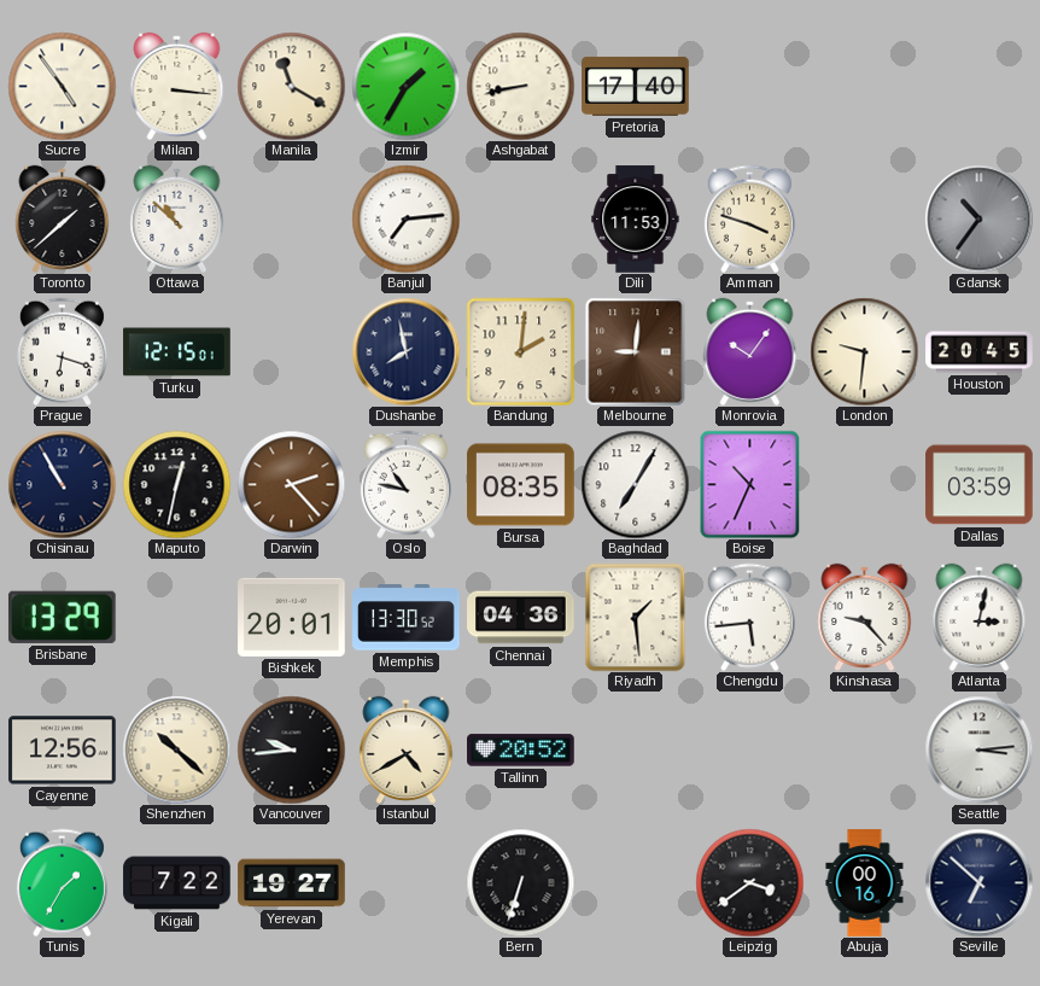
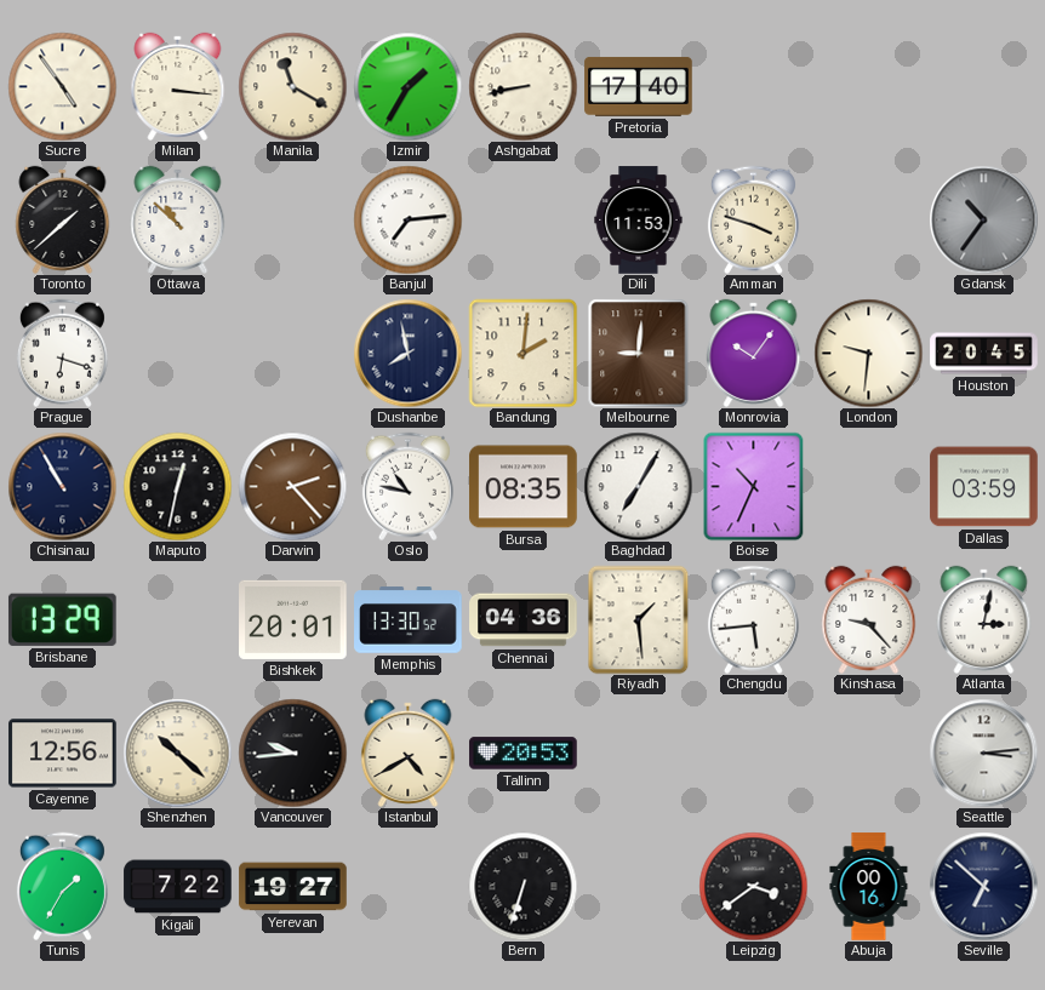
Turku: 12:15 -> none
Tallinn: 20:52 -> 20:53
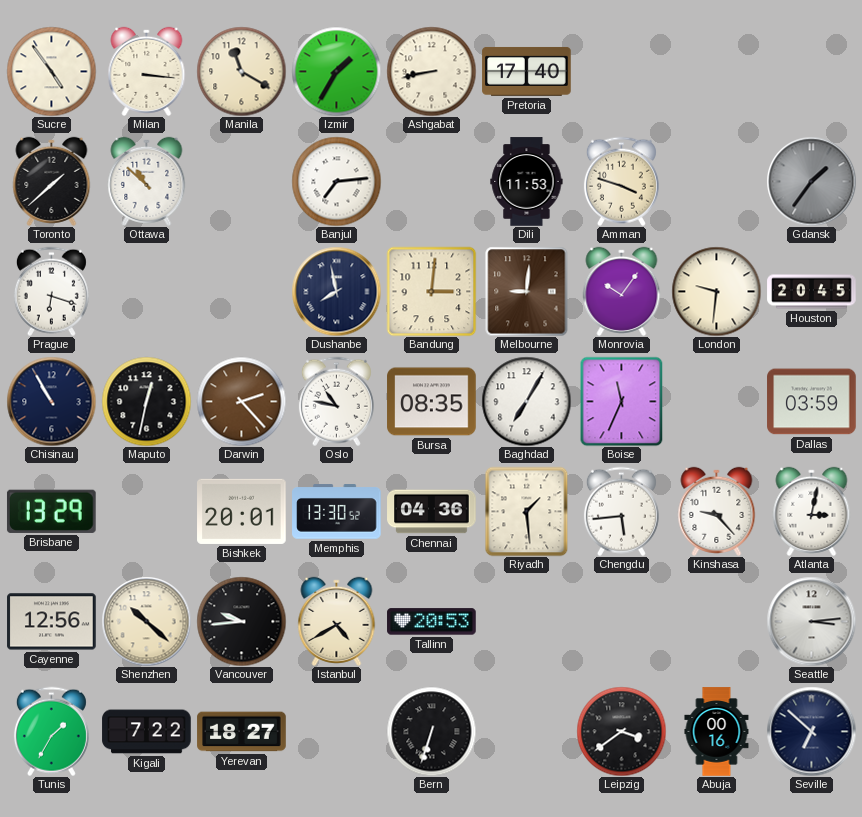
Gdansk: 10:36 -> 1:36
Bandung: 2:01 -> 3:01
Boise: 10:34 -> 11:34
Yerevan: 19:27 -> 18:27
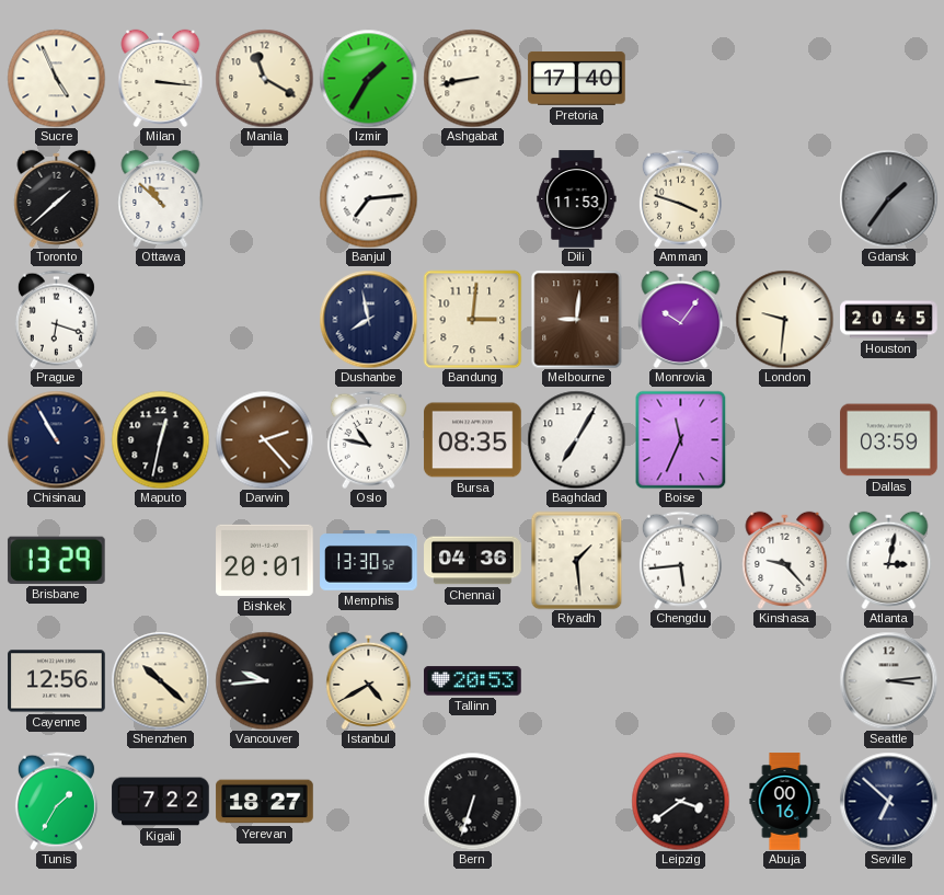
Sucre: 4:54 -> 4:56
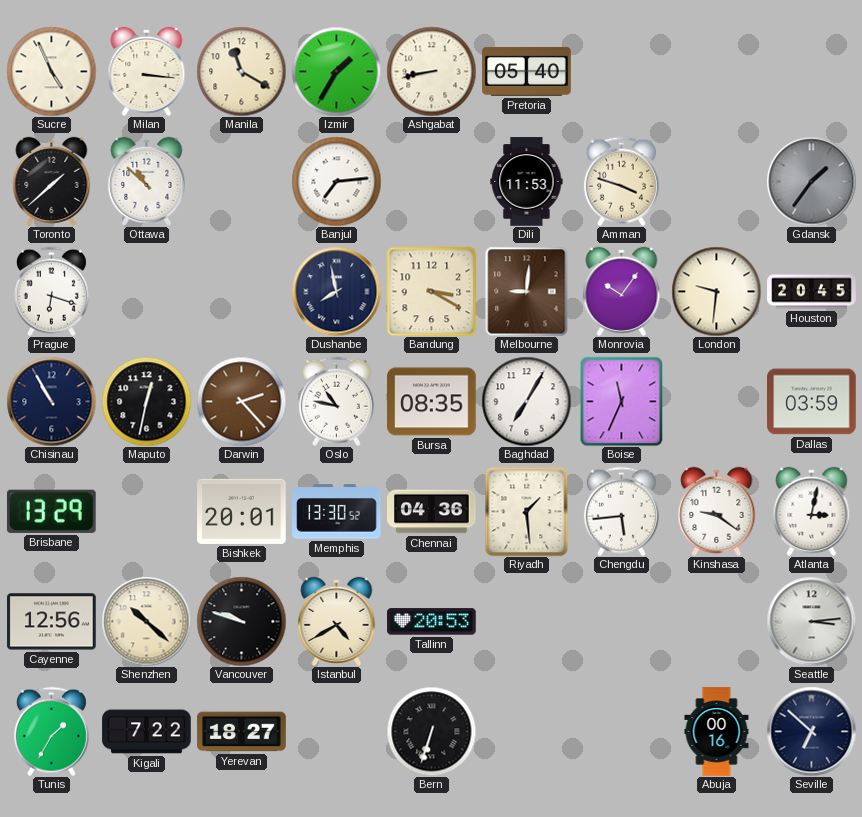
Pretoria: 17:40 -> 05:40
Bandung: 3:01 -> 3:20
Kinshasa: 9:23 -> 9:21
Vancouver: 9:44 -> 9:48
Leipzig: 3:39 -> none
